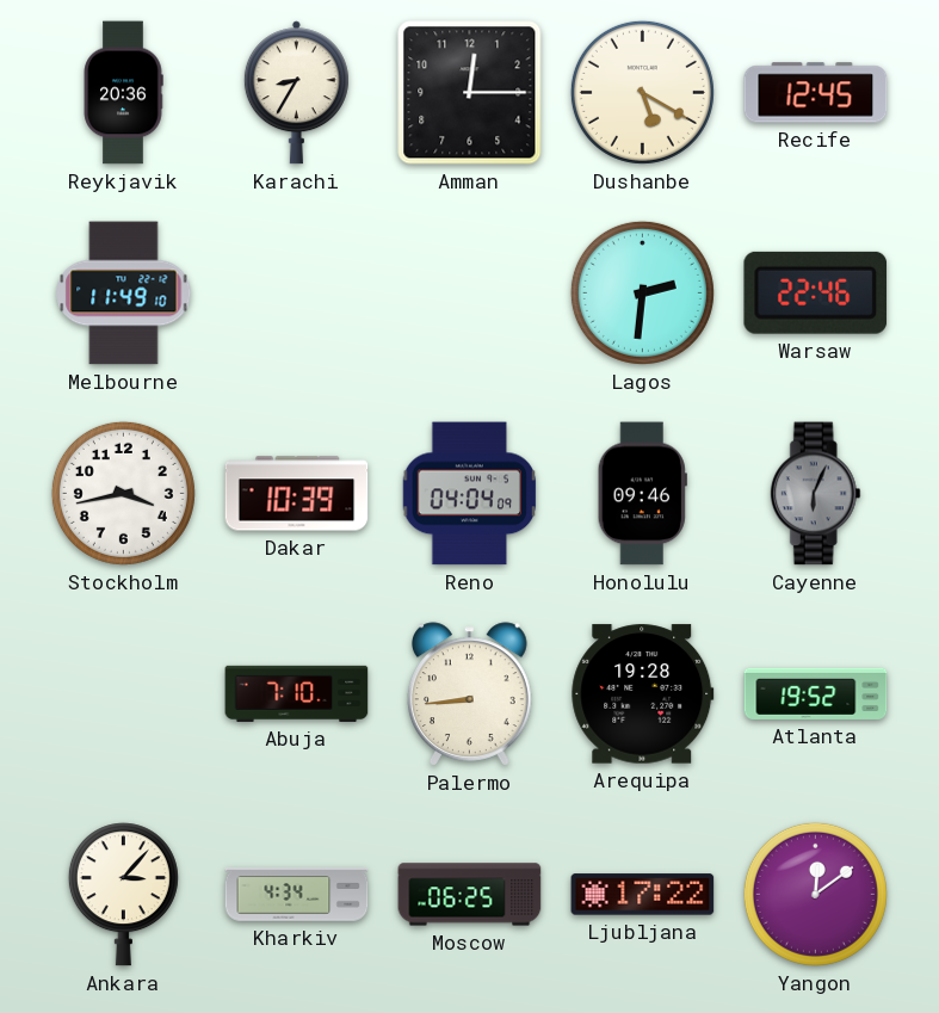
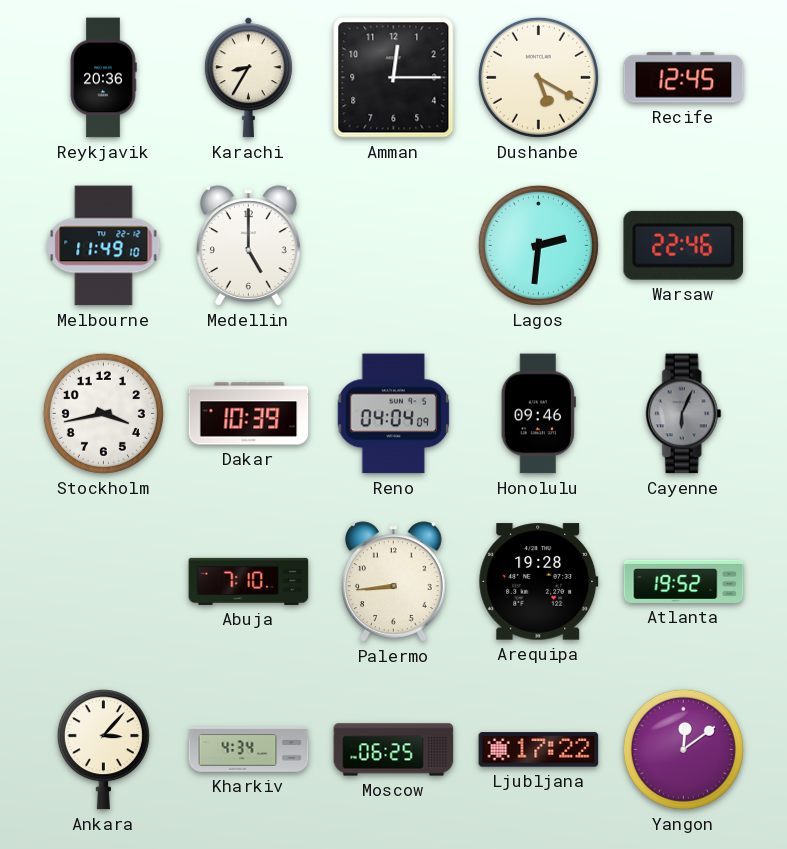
Medellin: none -> 5:00
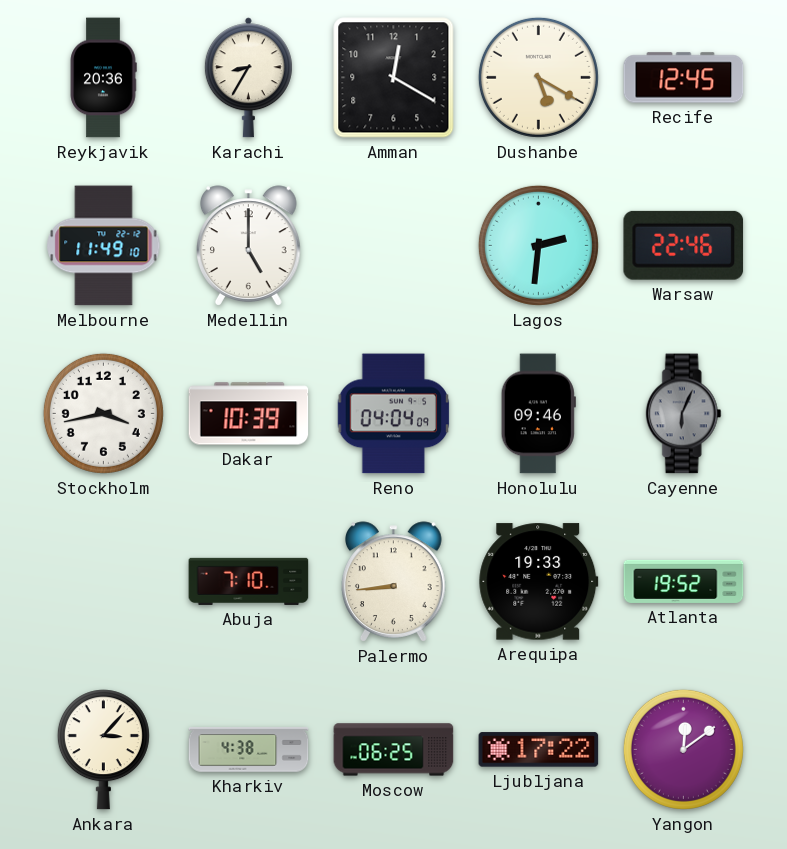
Amman: 12:15 -> 12:20
Arequipa: 19:28 -> 19:33
Kharkiv: 4:34 -> 4:38
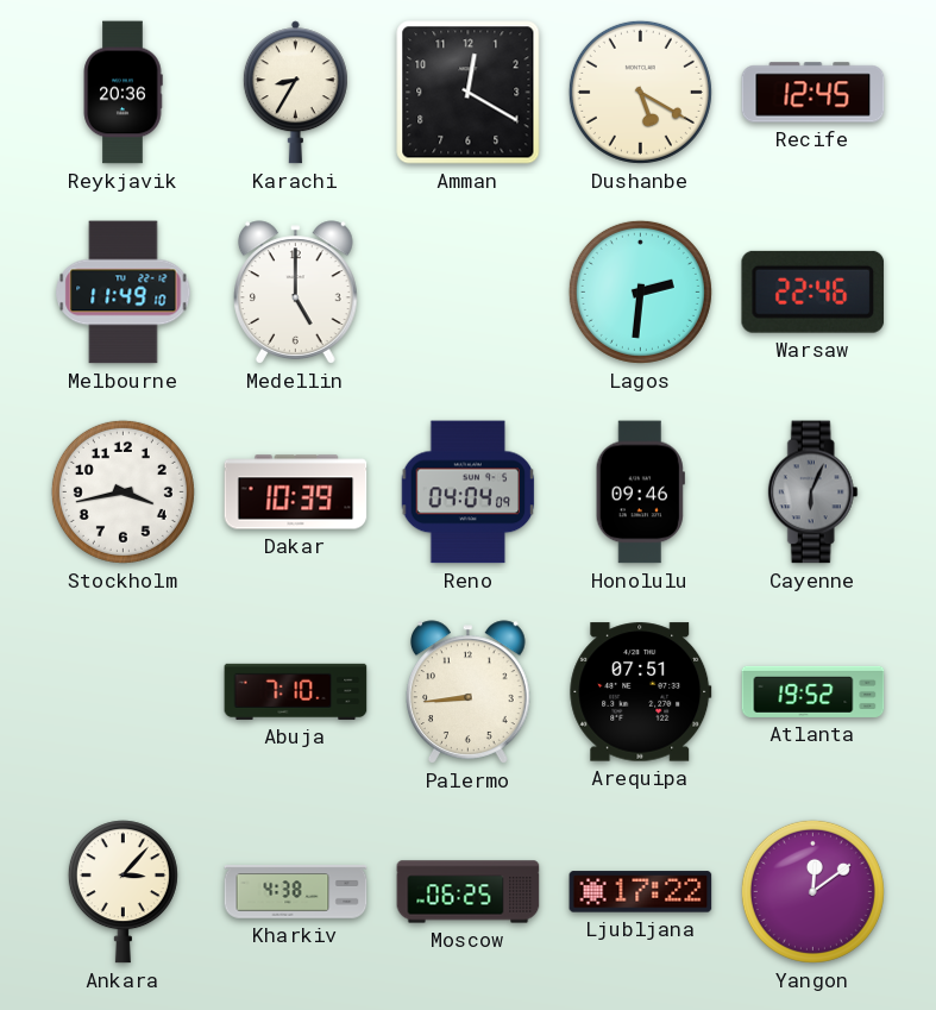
Arequipa: 19:33 -> 07:51
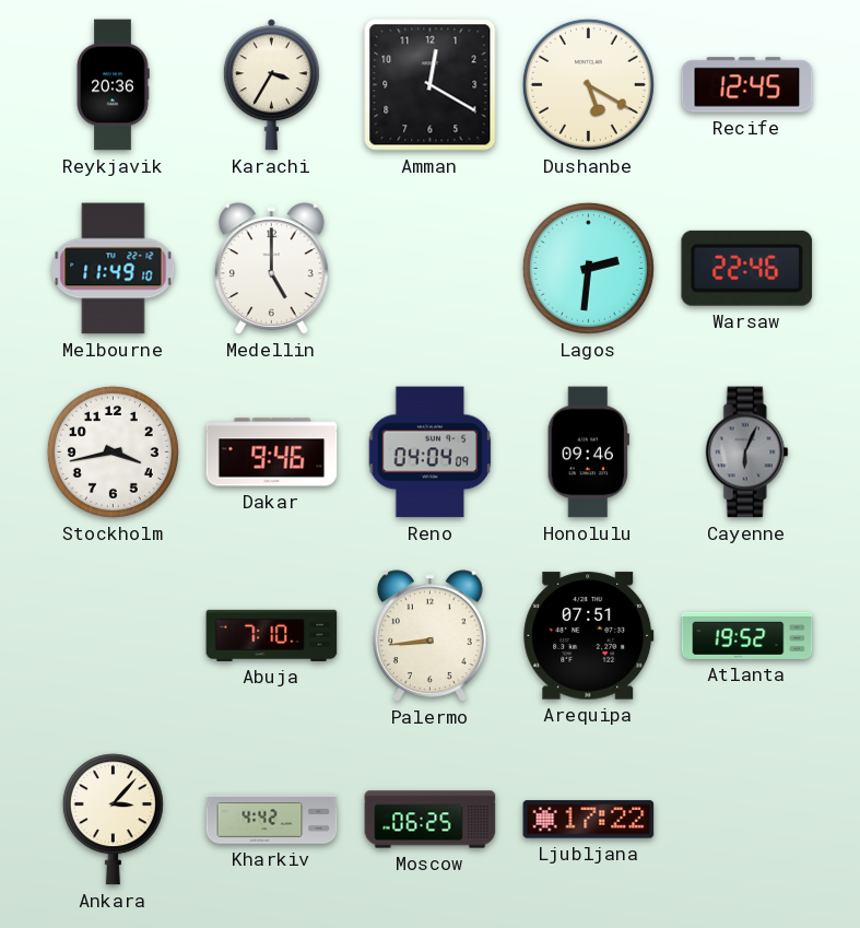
Karachi: 8:35 -> 3:35
Dakar: 10:39 -> 9:46
Kharkiv: 4:38 -> 4:42
Yangon: 12:09 -> none
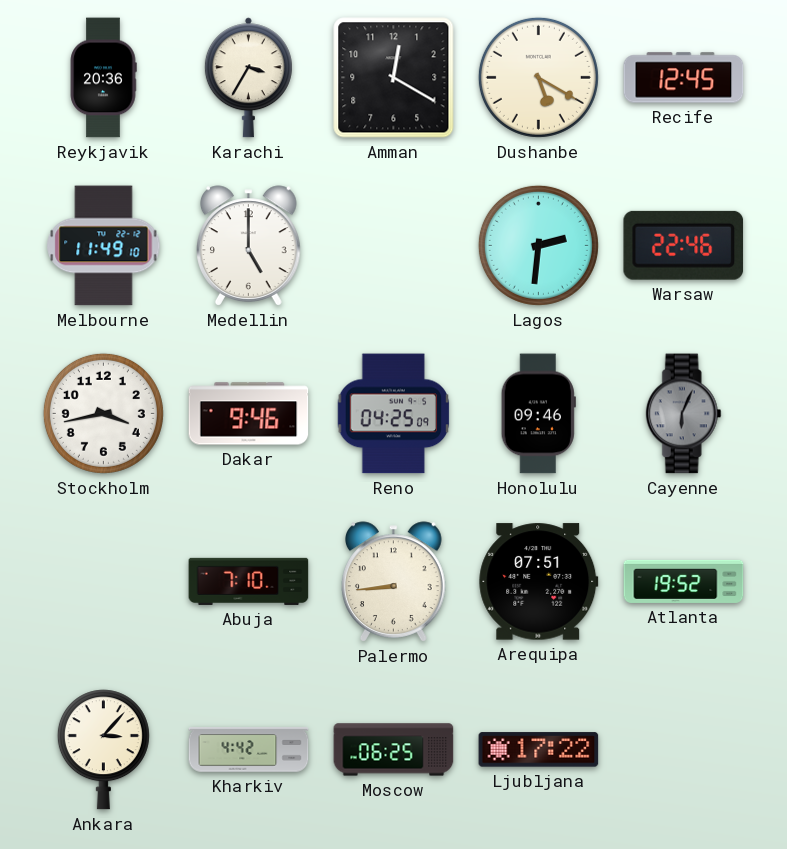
Reno: 04:04 -> 04:25
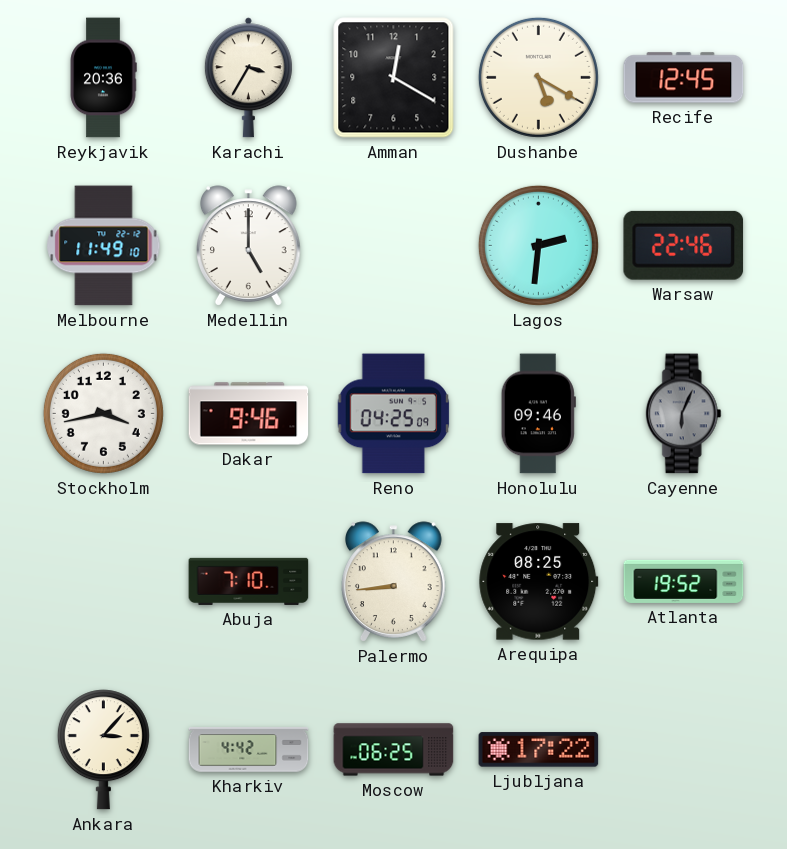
Arequipa: 07:51 -> 08:25
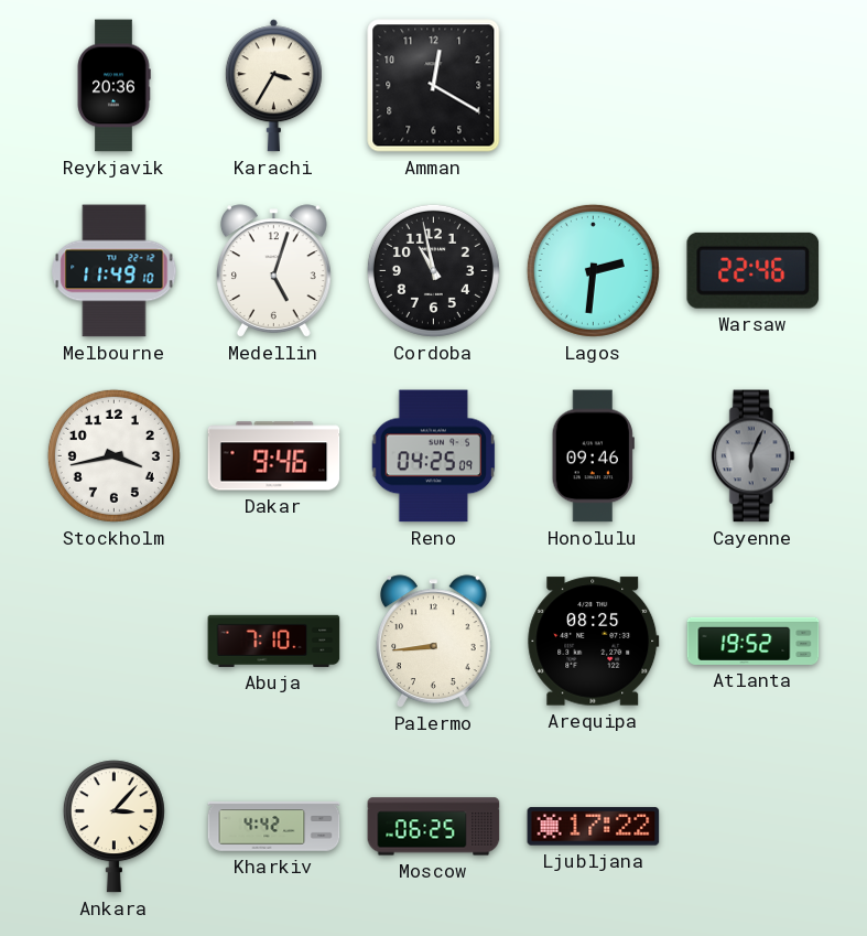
Dushanbe: 5:20 -> none
Recife: 12:45 -> none
Medellin: 5:00 -> 5:03
Cordoba: none -> 10:58
